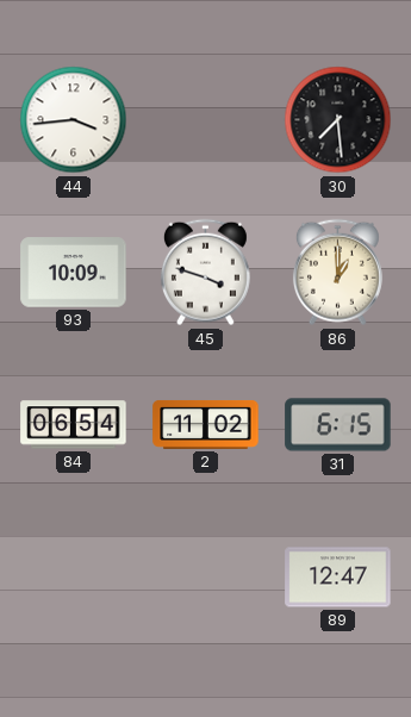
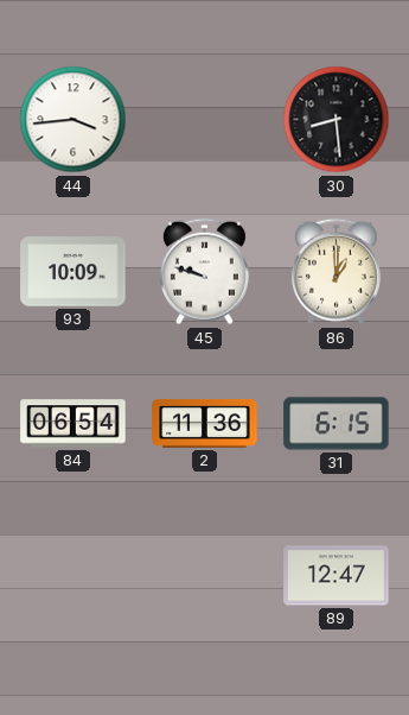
30: 7:29 -> 8:29
45: 3:48 -> 9:48
2: 11:02 -> 11:36
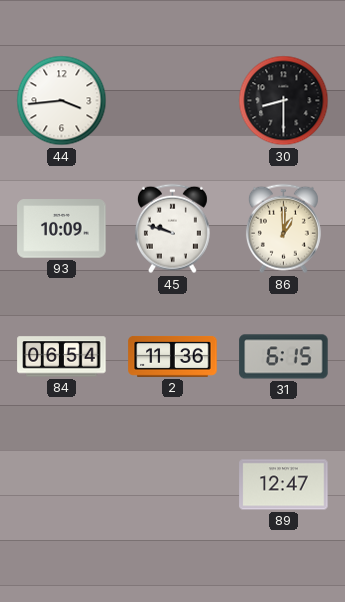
30: 8:29 -> 8:30
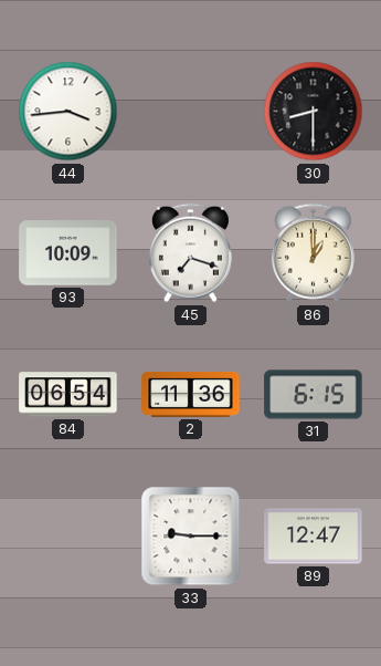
45: 9:48 -> 7:18
33: none -> 9:15
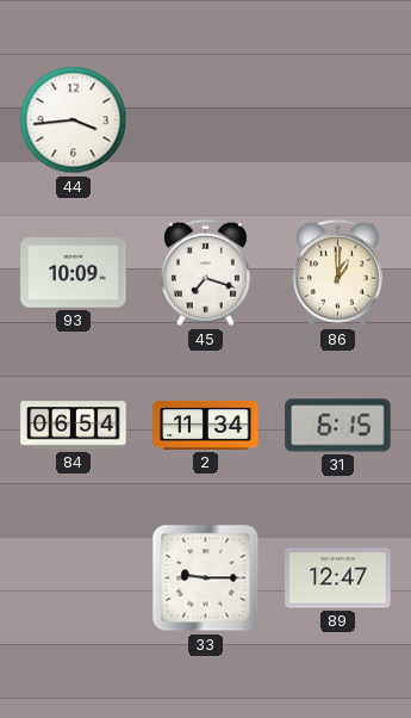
30: 8:30 -> none
2: 11:36 -> 11:34
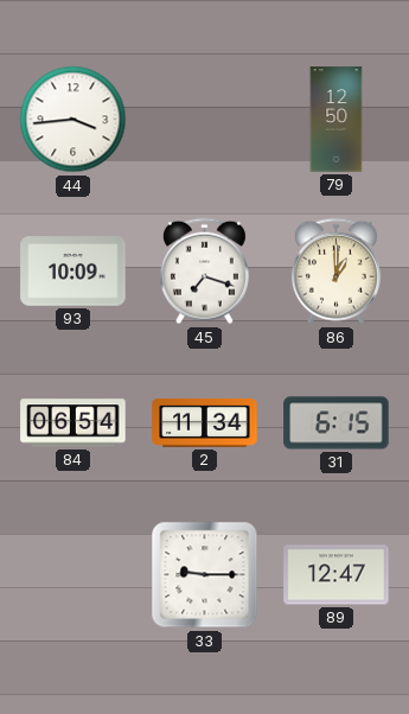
79: none -> 12:50
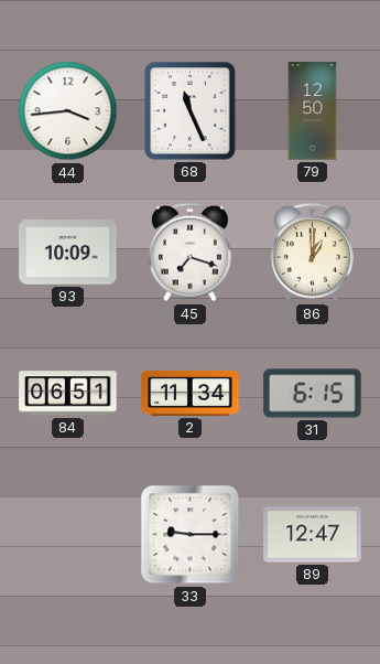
68: none -> 11:26
84: 06:54 -> 06:51
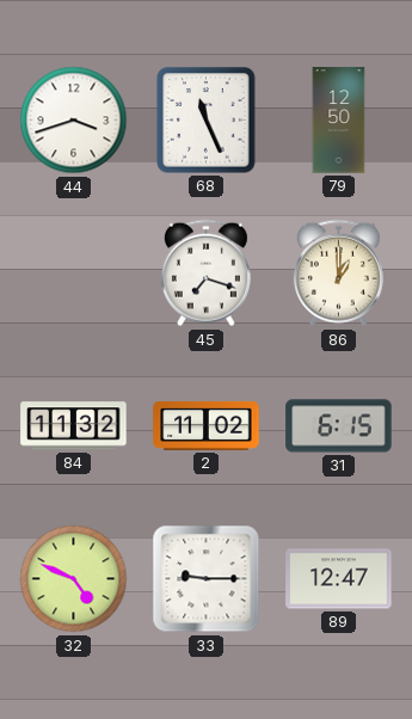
44: 3:44 -> 3:42
93: 10:09 -> none
84: 06:51 -> 11:32
2: 11:34 -> 11:02
32: none -> 4:49
